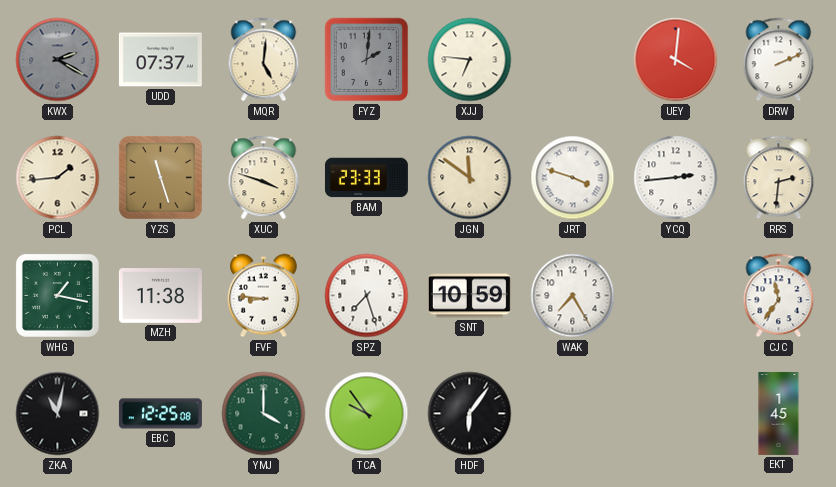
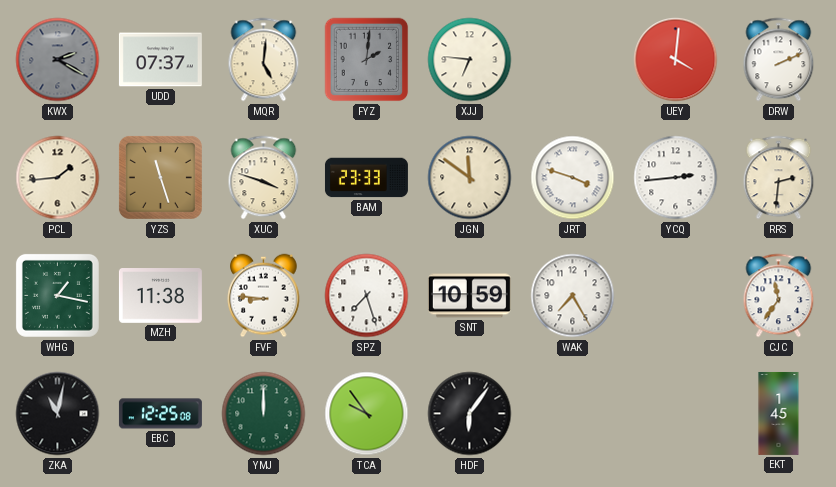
YMJ: 4:00 -> 12:00
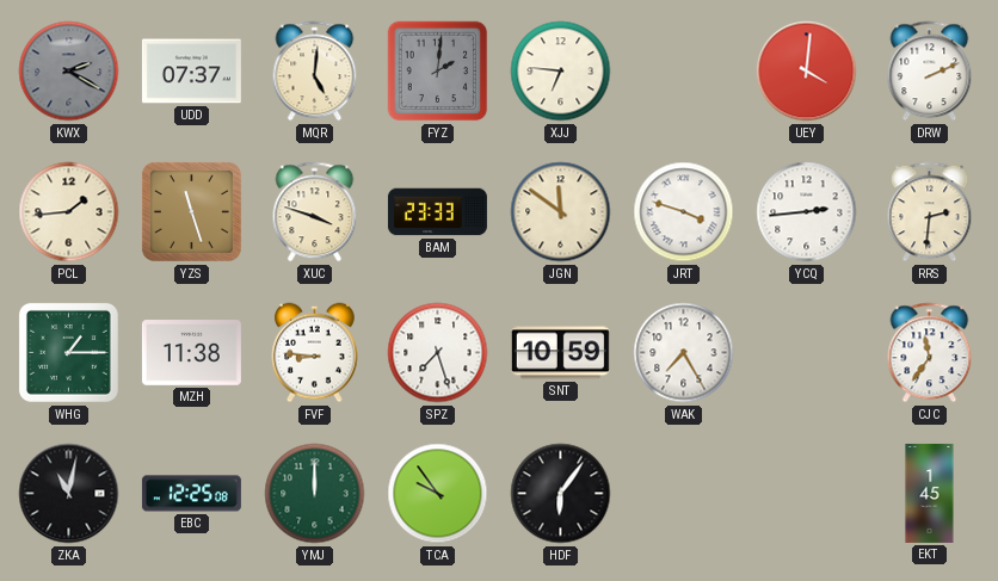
WHG: 1:17 -> 1:15
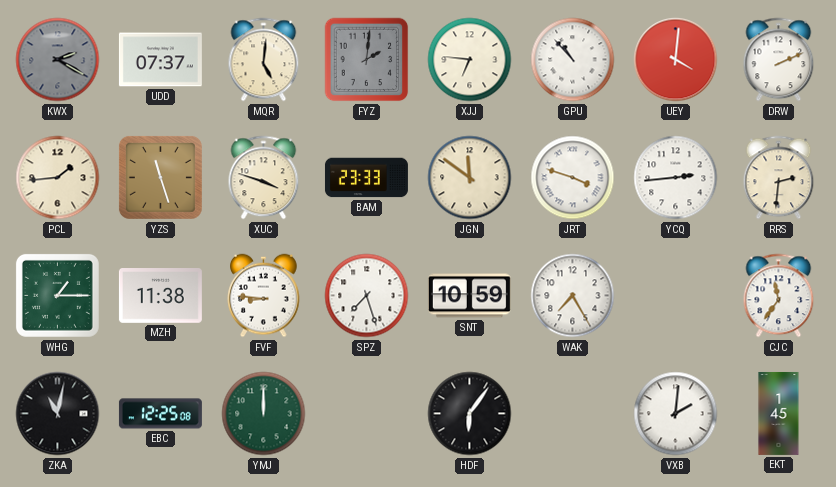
GPU: none -> 10:53
TCA: 9:54 -> none
VXB: none -> 2:01
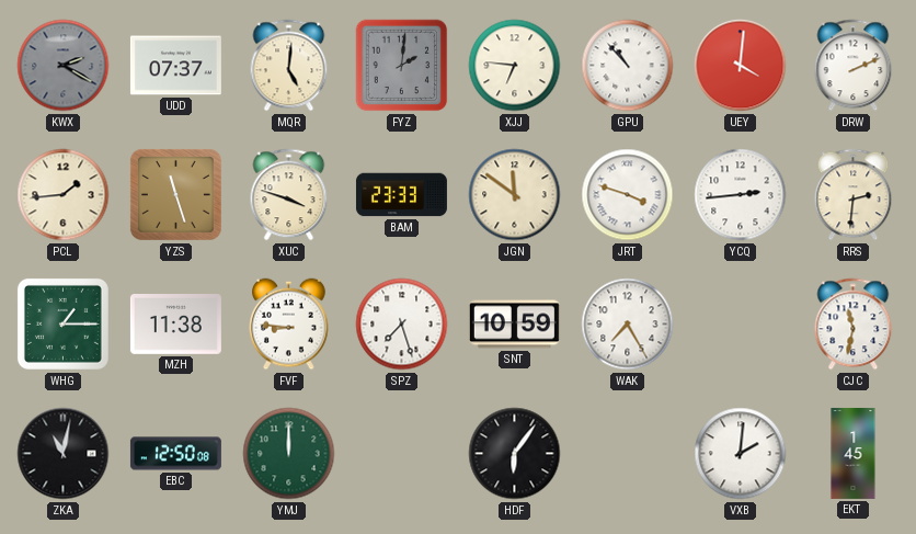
CJC: 11:36 -> 11:32
EBC: 12:25 -> 12:50
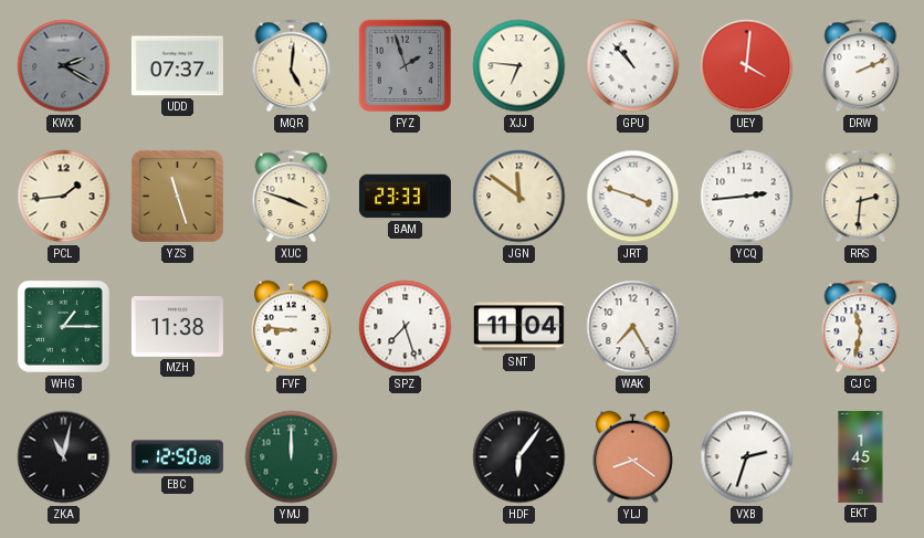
FYZ: 2:01 -> 1:57
SNT: 10:59 -> 11:04
YLJ: none -> 8:21
VXB: 2:01 -> 2:33
